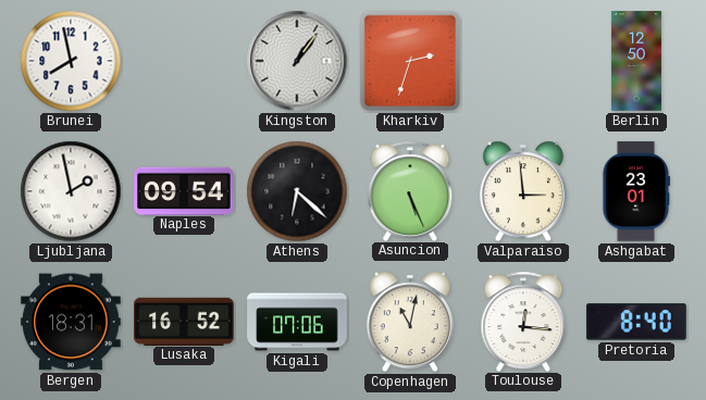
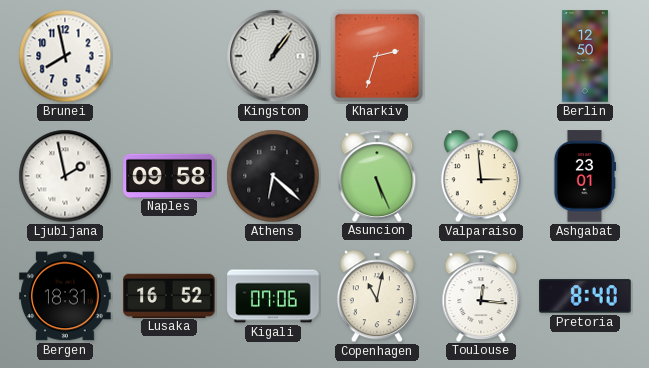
Naples: 09:54 -> 09:58
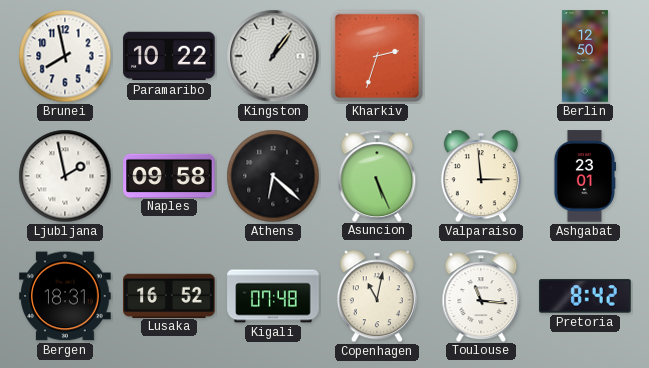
Paramaribo: none -> 10:22
Kigali: 07:06 -> 07:48
Toulouse: 12:16 -> 11:16
Pretoria: 8:40 -> 8:42
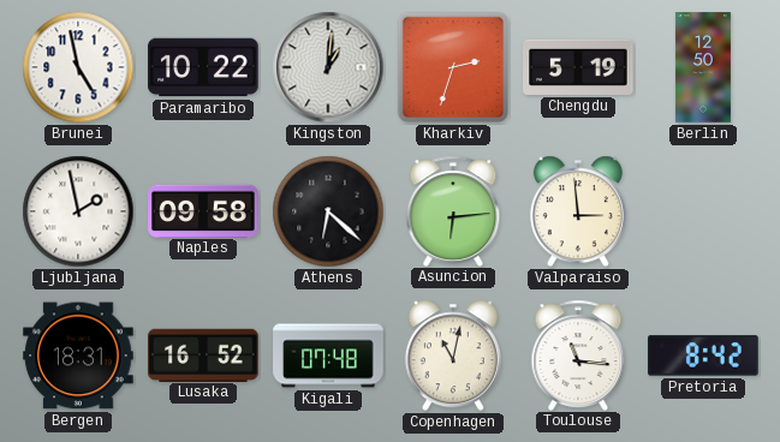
Brunei: 7:58 -> 4:58
Kingston: 1:06 -> 1:01
Chengdu: none -> 5:19
Asuncion: 5:26 -> 6:14
Ashgabat: 23:01 -> none
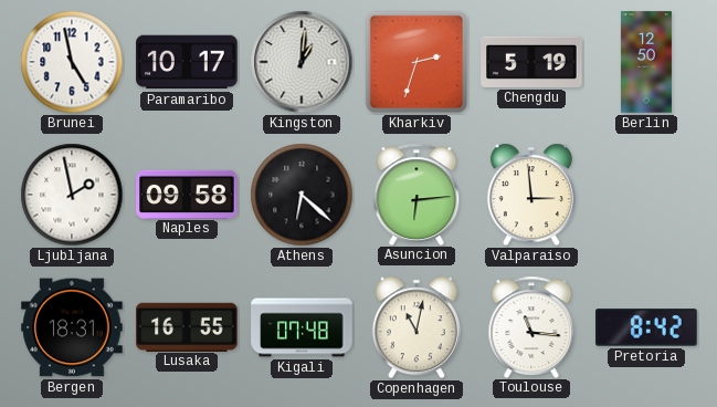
Paramaribo: 10:22 -> 10:17
Lusaka: 16:52 -> 16:55
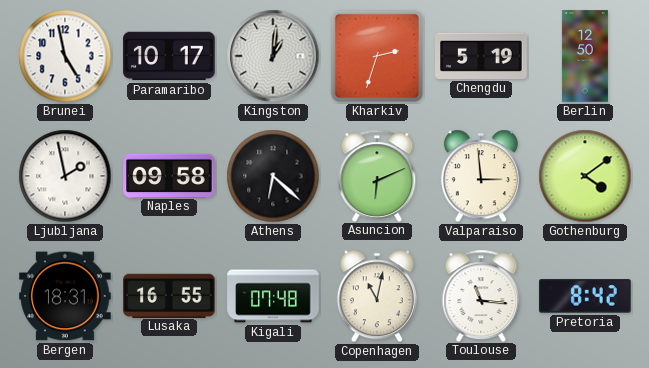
Asuncion: 6:14 -> 6:11
Gothenburg: none -> 4:09
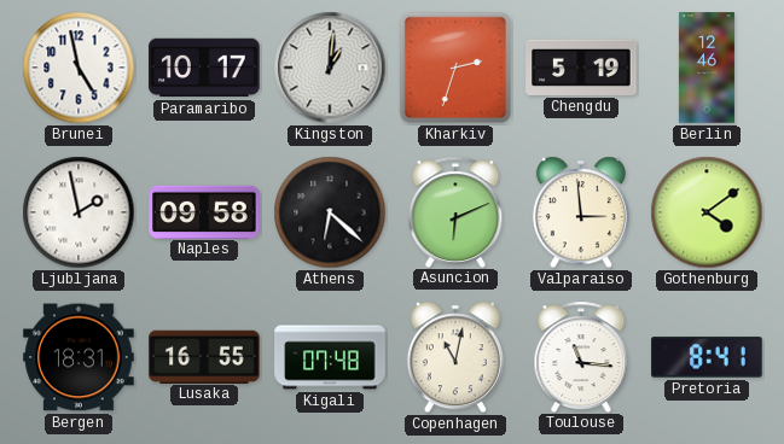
Berlin: 12:50 -> 12:46
Pretoria: 8:42 -> 8:41
